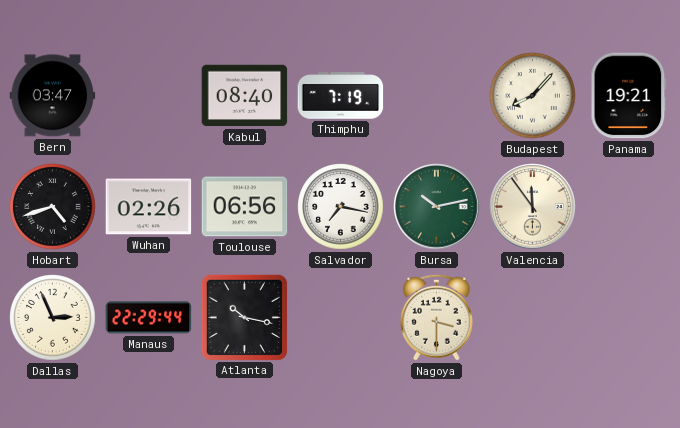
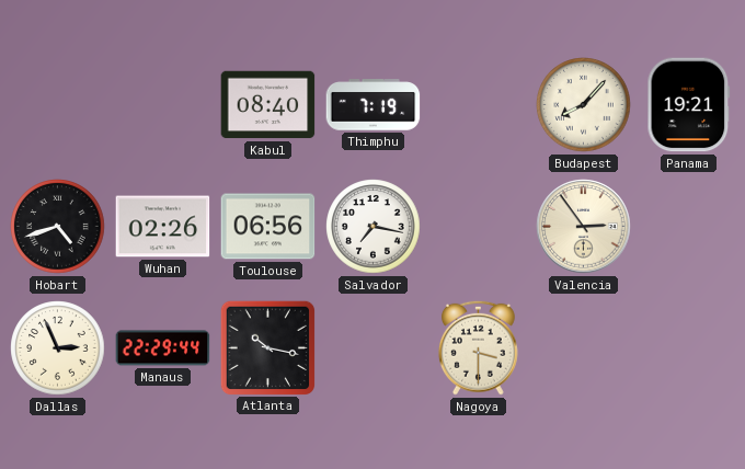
Bern: 03:47 -> none
Bursa: 10:13 -> none
Valencia: 11:54 -> 2:54
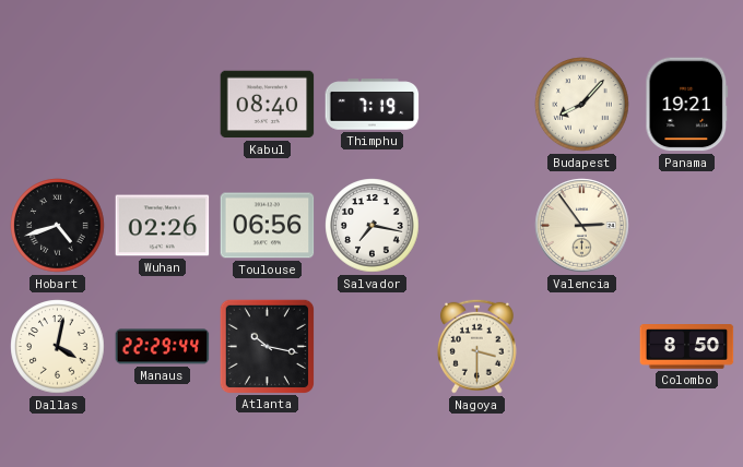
Dallas: 2:56 -> 4:02
Colombo: none -> 8:50
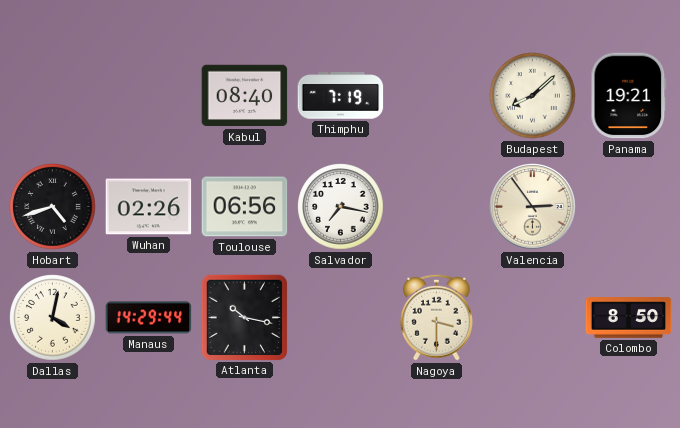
Budapest: 8:07 -> 8:08
Manaus: 22:29 -> 14:29
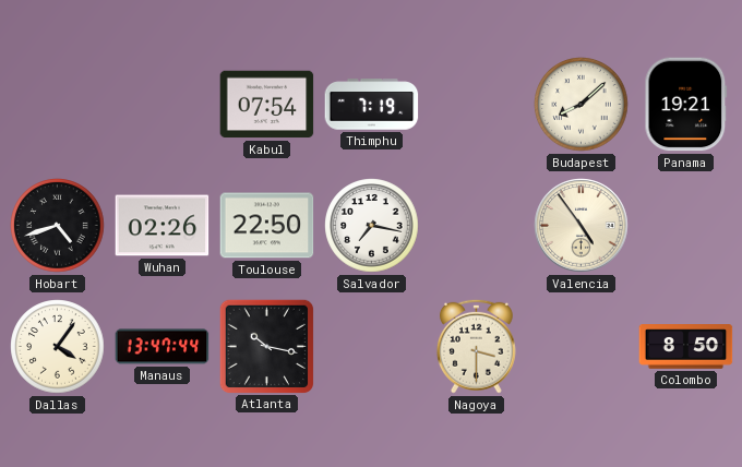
Kabul: 08:40 -> 07:54
Toulouse: 06:56 -> 22:50
Valencia: 2:54 -> 4:54
Dallas: 4:02 -> 4:06
Manaus: 14:29 -> 13:47
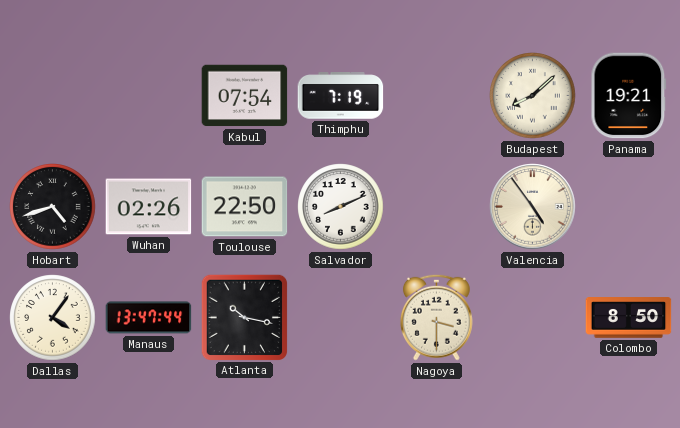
Salvador: 7:17 -> 8:11
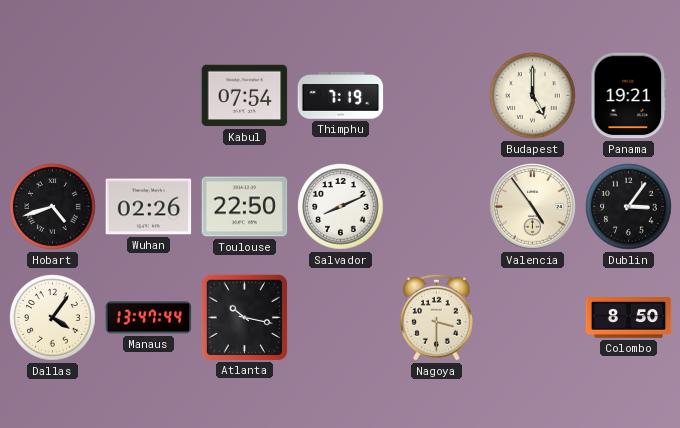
Budapest: 8:08 -> 5:00
Dublin: none -> 3:06
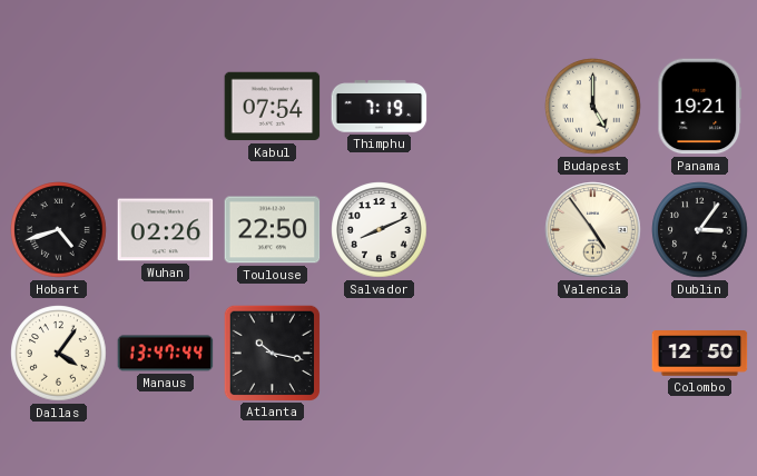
Nagoya: 3:30 -> none
Colombo: 8:50 -> 12:50
